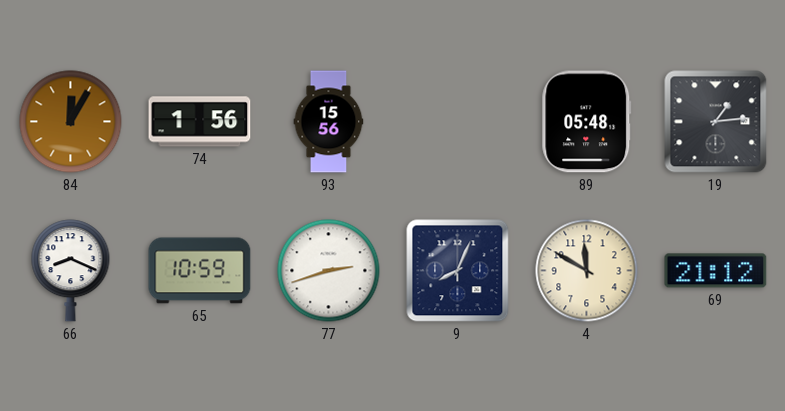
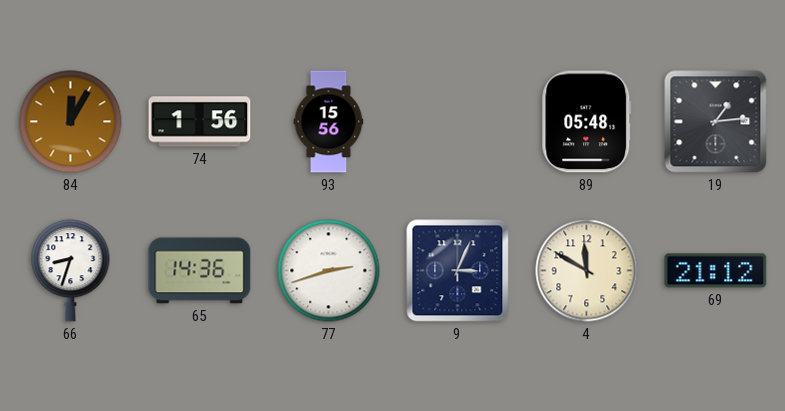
66: 8:19 -> 8:33
65: 10:59 -> 14:36
9: 8:04 -> 3:04
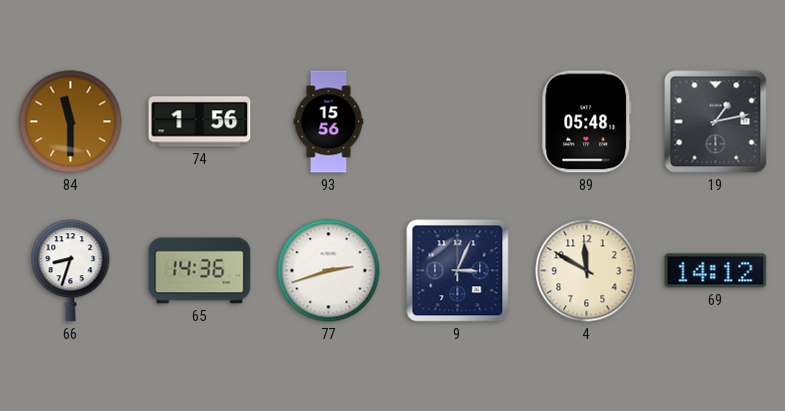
84: 12:05 -> 11:30
19: 1:14 -> 1:13
69: 21:12 -> 14:12
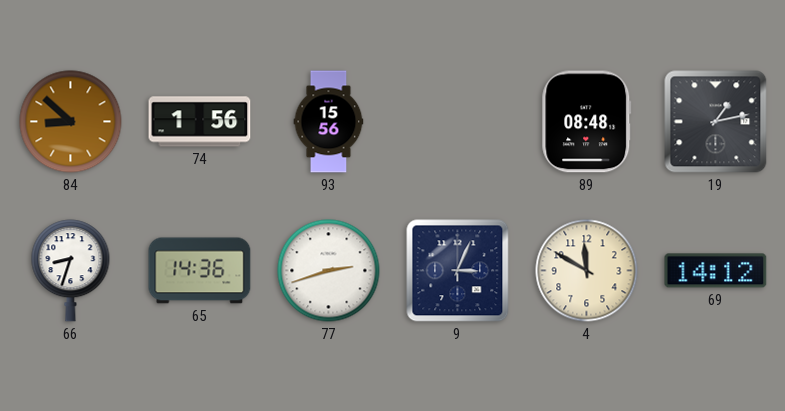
84: 11:30 -> 8:52
89: 05:48 -> 08:48
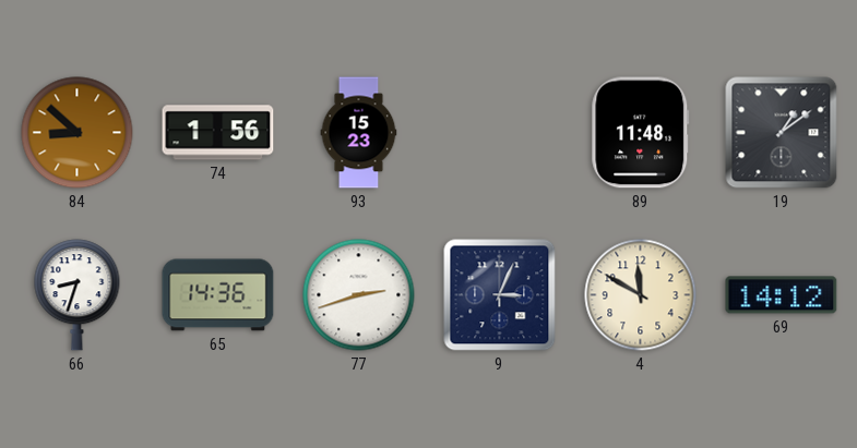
93: 15:56 -> 15:23
89: 08:48 -> 11:48
19: 1:13 -> 1:09
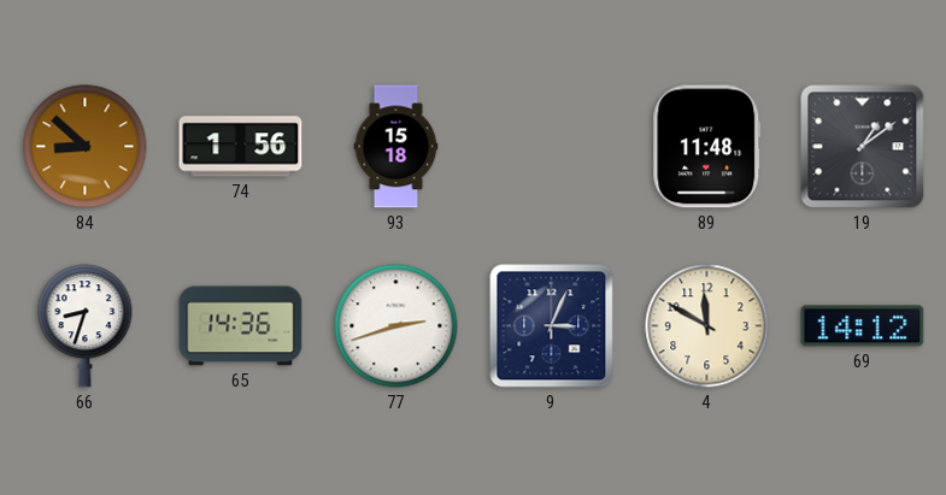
93: 15:23 -> 15:18
